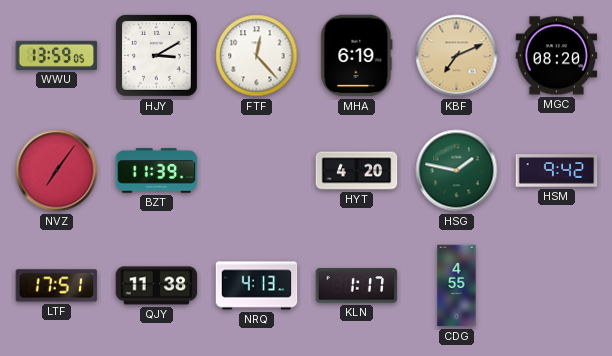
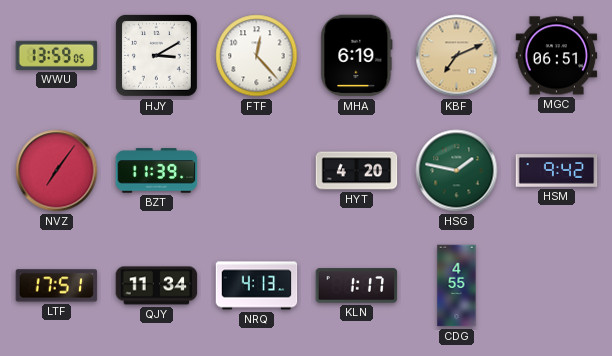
MGC: 08:20 -> 06:51
QJY: 11:38 -> 11:34
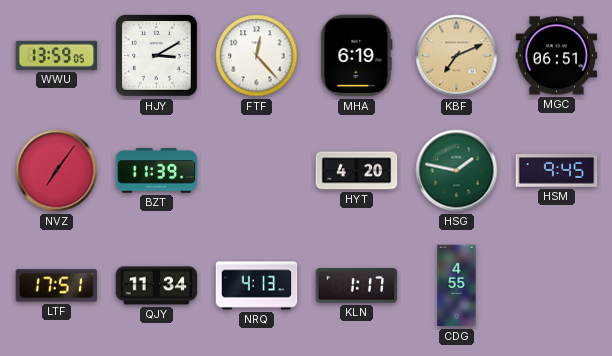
HSM: 9:42 -> 9:45
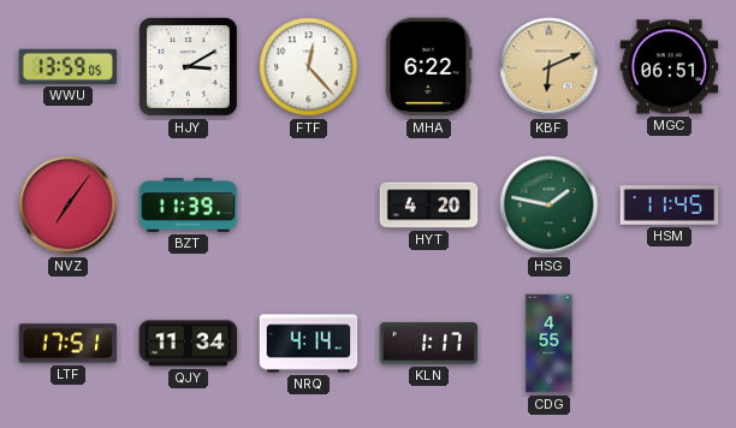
MHA: 6:19 -> 6:22
KBF: 7:11 -> 6:11
HSM: 9:45 -> 11:45
NRQ: 4:13 -> 4:14
